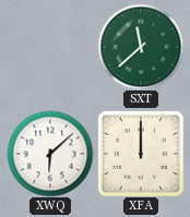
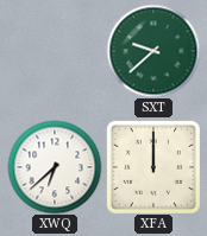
SXT: 11:38 -> 9:38
XWQ: 6:08 -> 6:38
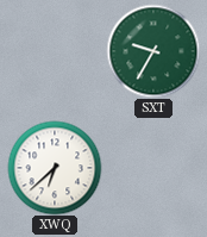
SXT: 9:38 -> 9:35
XFA: 12:00 -> none
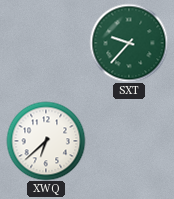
SXT: 9:35 -> 9:37
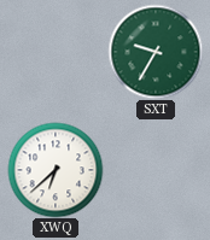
SXT: 9:37 -> 9:35
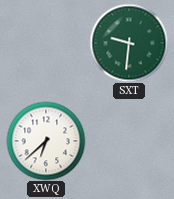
SXT: 9:35 -> 9:31
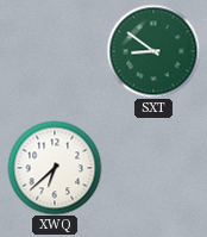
SXT: 9:31 -> 8:51
